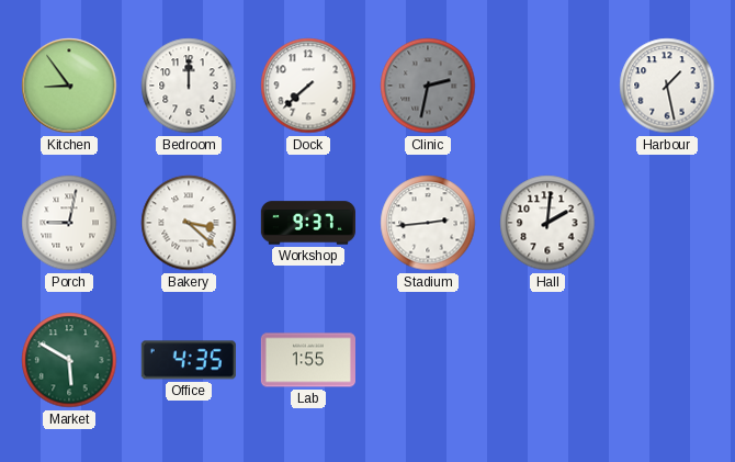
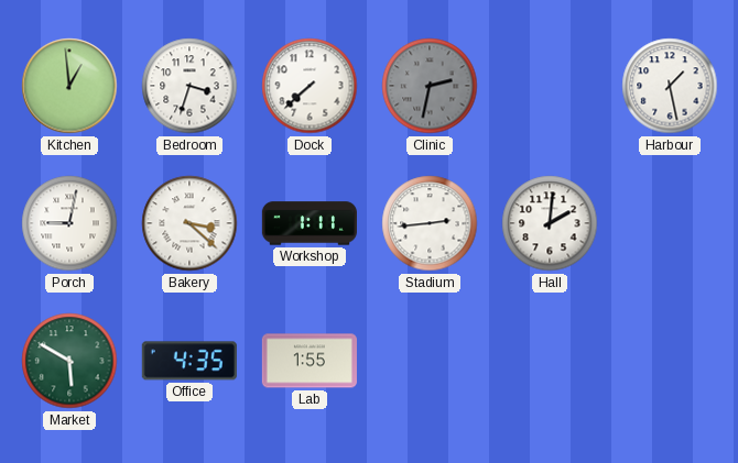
Kitchen: 8:54 -> 12:59
Bedroom: 12:00 -> 3:33
Workshop: 9:37 -> 1:11
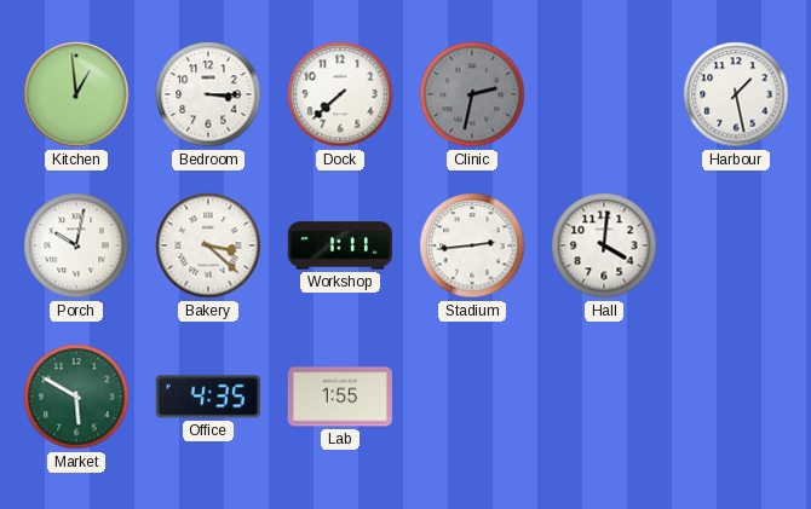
Bedroom: 3:33 -> 3:15
Porch: 9:02 -> 10:02
Hall: 2:01 -> 4:01
